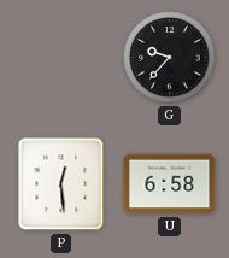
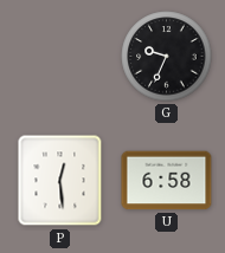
G: 9:37 -> 9:34
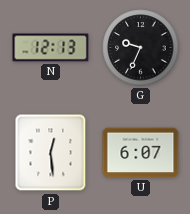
N: none -> 12:13
U: 6:58 -> 6:07
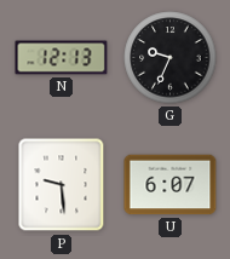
P: 12:29 -> 9:29
